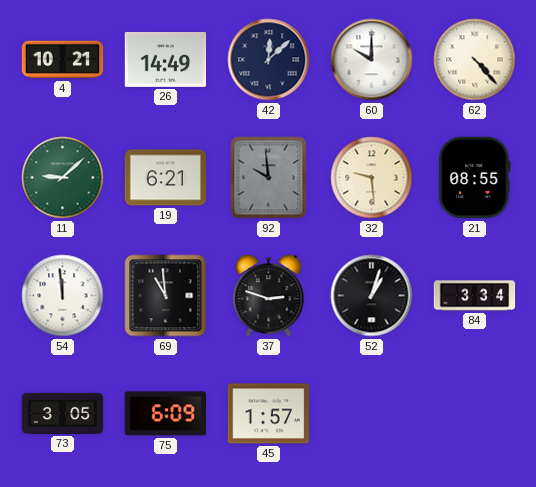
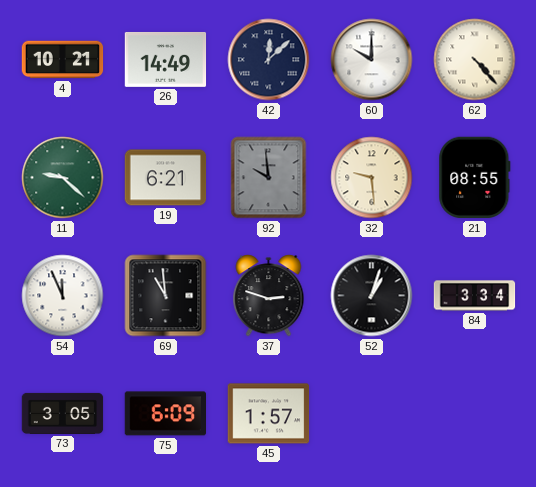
11: 9:08 -> 9:22
54: 11:59 -> 11:56
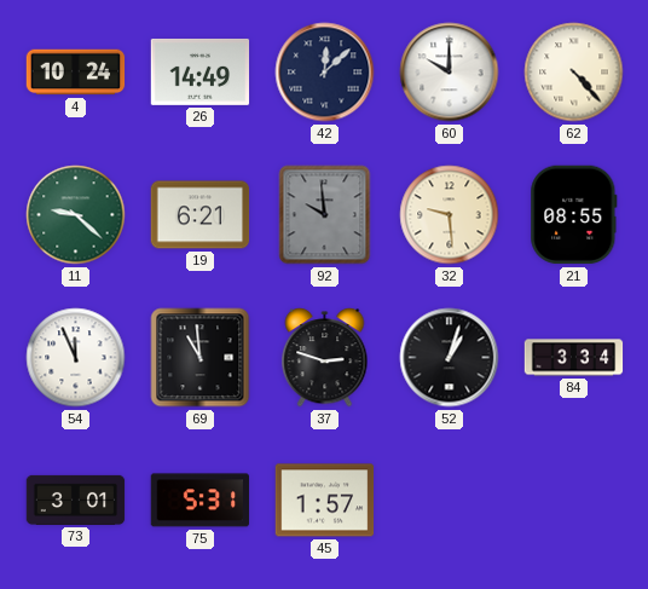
4: 10:21 -> 10:24
73: 3:05 -> 3:01
75: 6:09 -> 5:31
